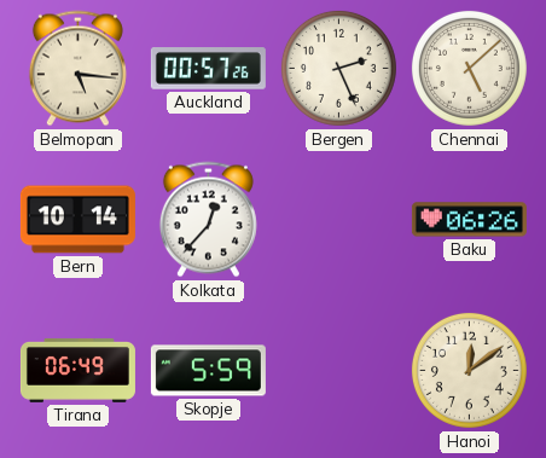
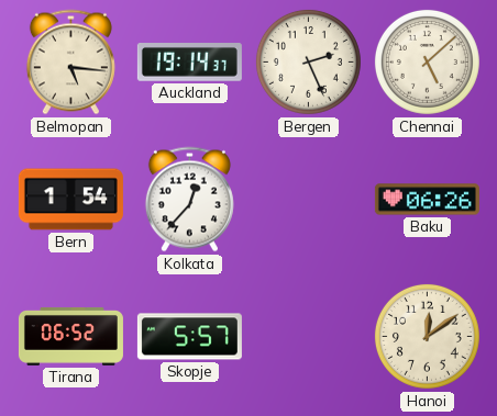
Auckland: 00:57 -> 19:14
Bern: 10:14 -> 1:54
Tirana: 06:49 -> 06:52
Skopje: 5:59 -> 5:57
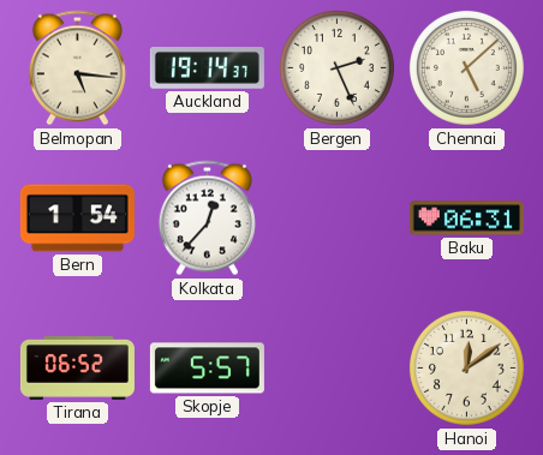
Baku: 06:26 -> 06:31
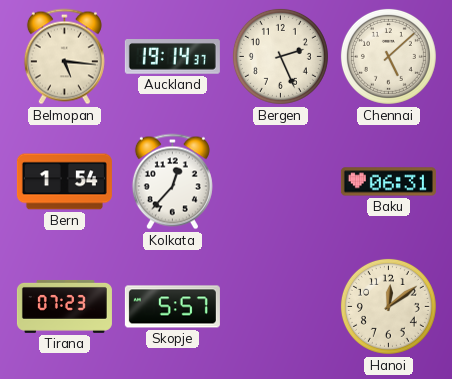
Tirana: 06:52 -> 07:23
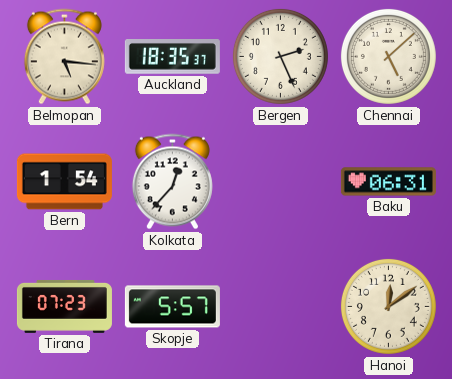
Auckland: 19:14 -> 18:35
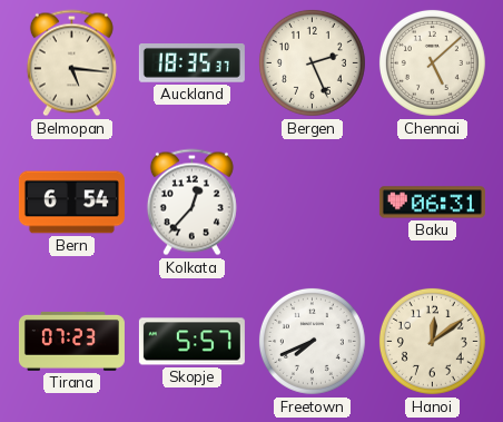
Bern: 1:54 -> 6:54
Freetown: none -> 7:41
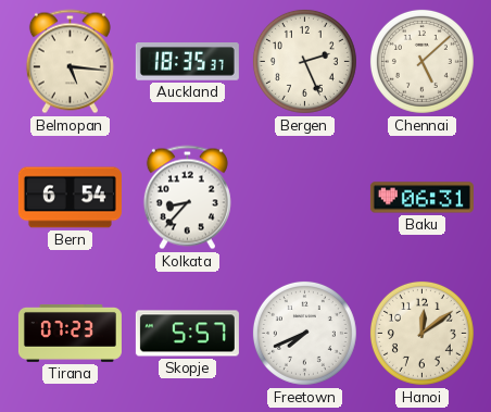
Kolkata: 12:37 -> 8:37
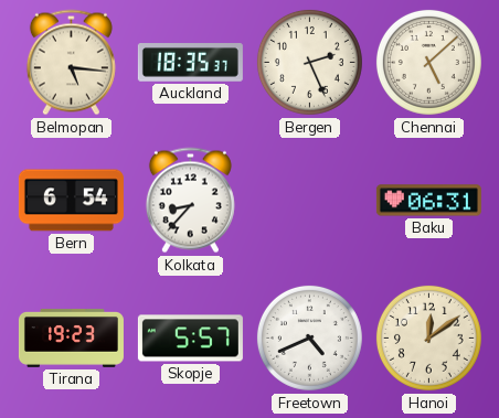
Tirana: 07:23 -> 19:23
Freetown: 7:41 -> 4:41
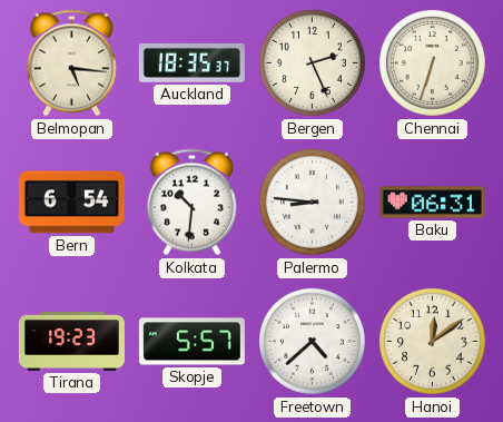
Chennai: 5:08 -> 6:33
Kolkata: 8:37 -> 10:31
Palermo: none -> 8:46
Freetown: 4:41 -> 4:38
